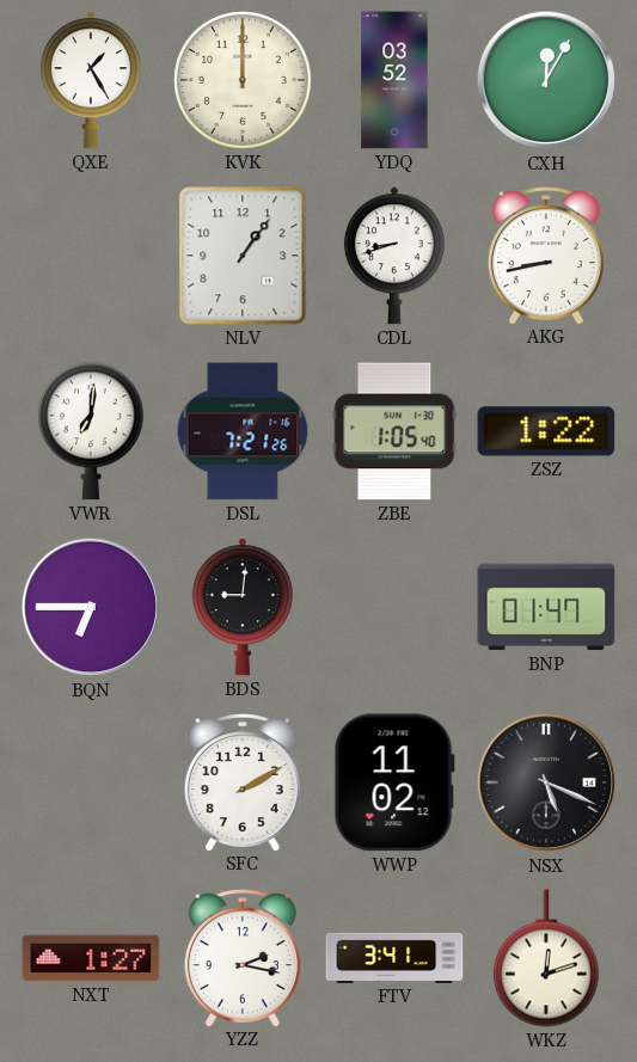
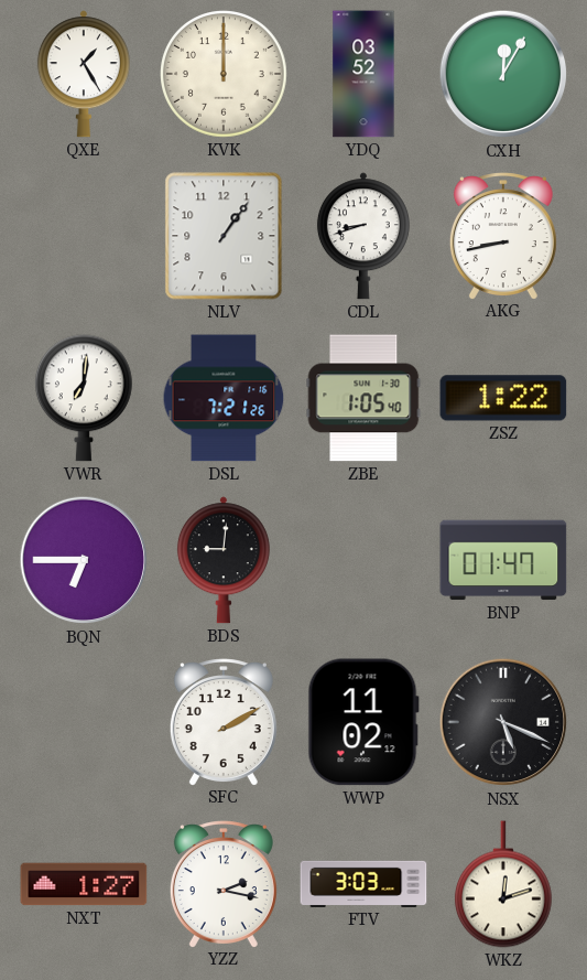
FTV: 3:41 -> 3:03
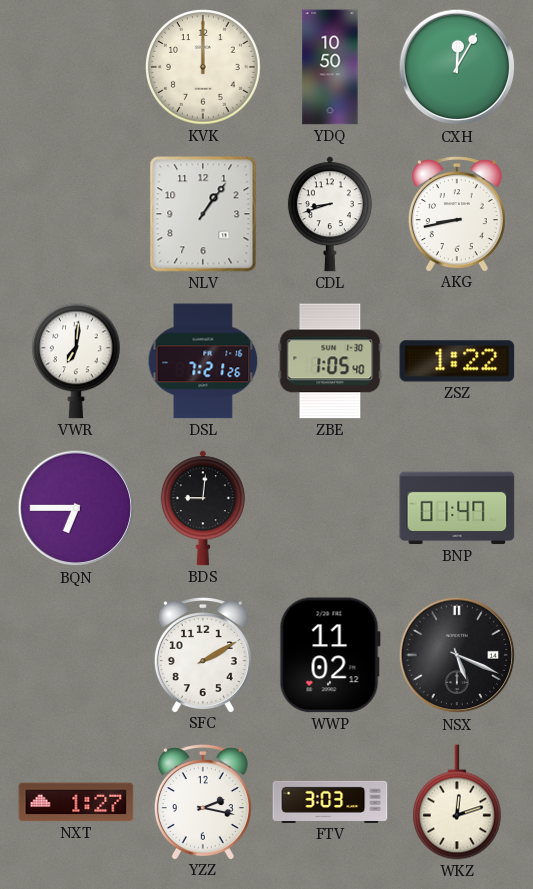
QXE: 1:25 -> none
YDQ: 03:52 -> 10:50
